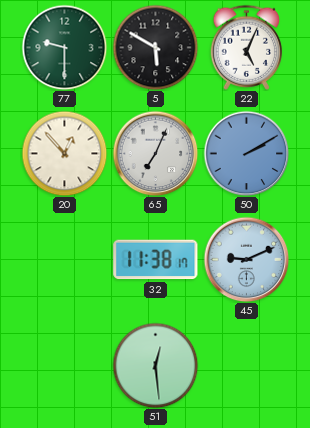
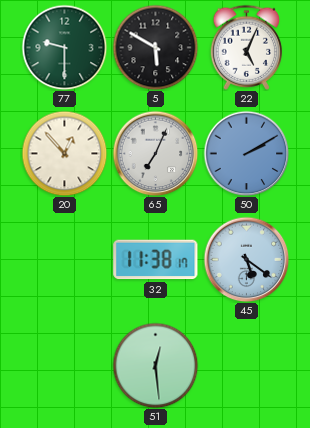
45: 9:11 -> 5:21
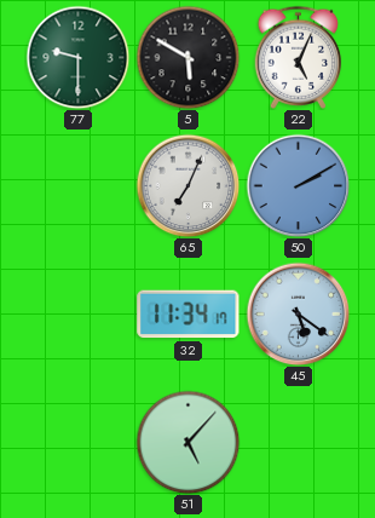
20: 12:53 -> none
32: 11:38 -> 11:34
51: 12:29 -> 5:07
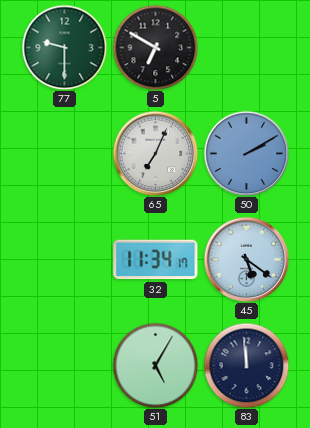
5: 5:50 -> 6:50
22: 5:04 -> none
51: 5:07 -> 5:05
83: none -> 11:59
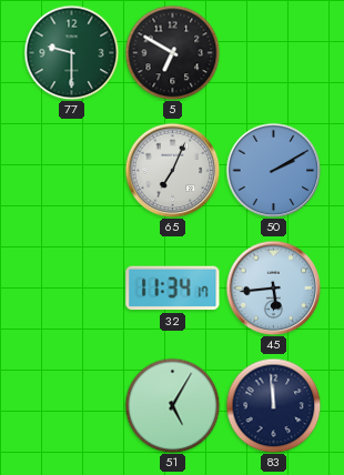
45: 5:21 -> 5:44
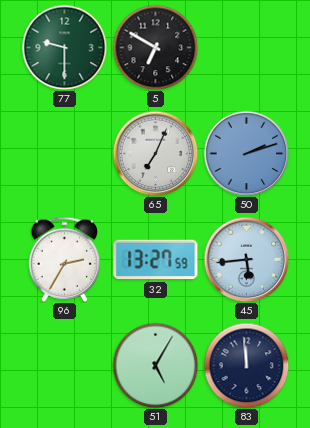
50: 2:10 -> 2:12
96: none -> 2:35
32: 11:34 -> 13:27
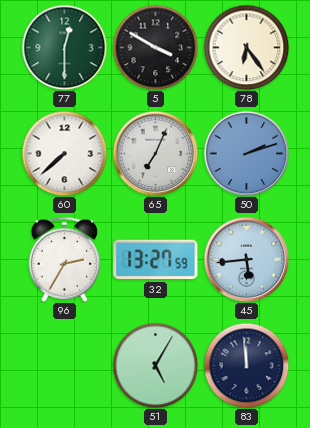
77: 9:30 -> 12:30
5: 6:50 -> 3:50
78: none -> 6:24
60: none -> 7:38
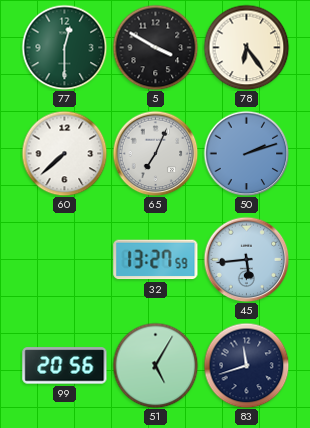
96: 2:35 -> none
99: none -> 20:56
83: 11:59 -> 11:42
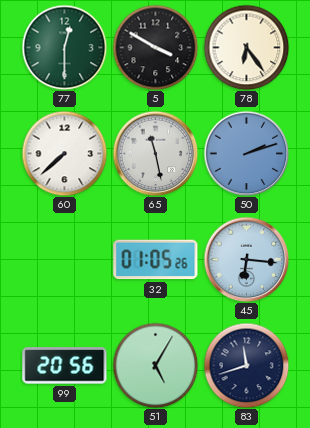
65: 7:04 -> 11:28
32: 13:27 -> 01:05
45: 5:44 -> 6:16
